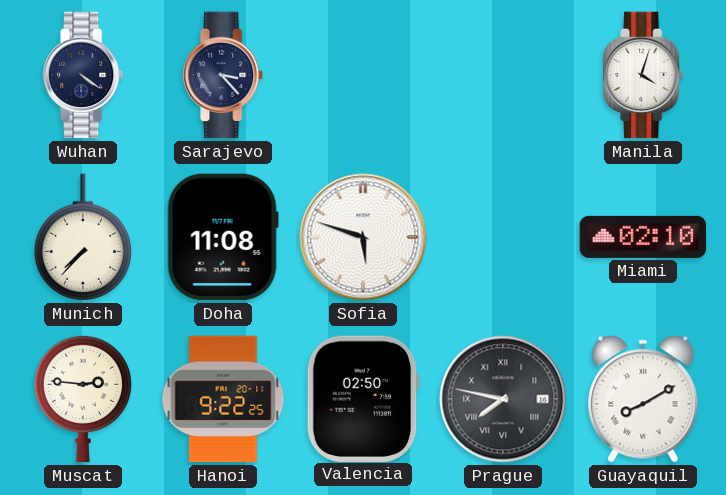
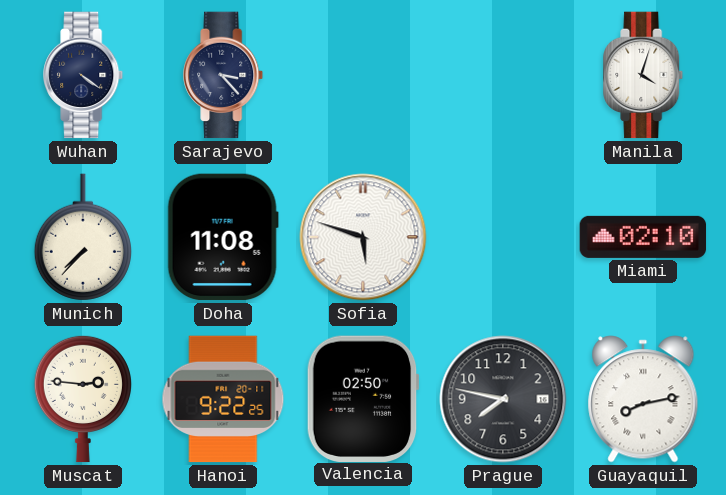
Prague numerals: Roman -> Arabic
Guayaquil: 8:10 -> 8:13
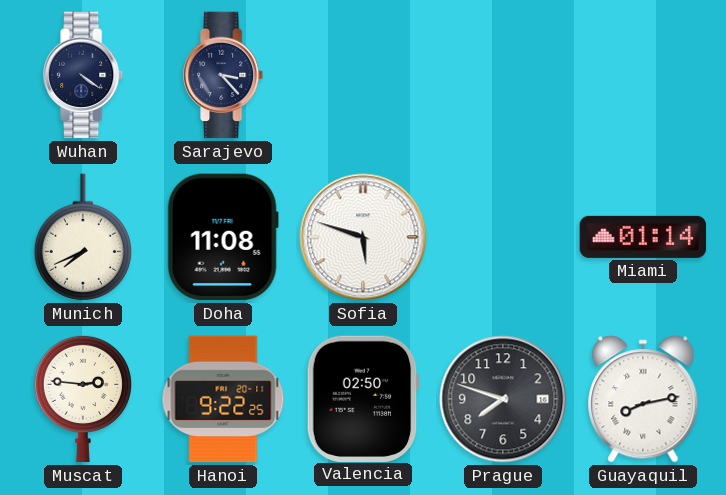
Manila: 4:03 -> none
Munich: 7:37 -> 7:41
Miami: 02:10 -> 01:14
Prague: 7:47 -> 7:48
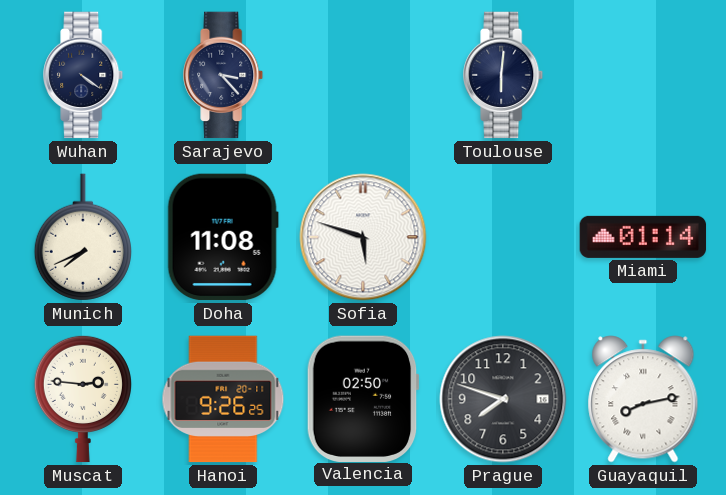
Toulouse: none -> 6:01
Hanoi: 9:22 -> 9:26
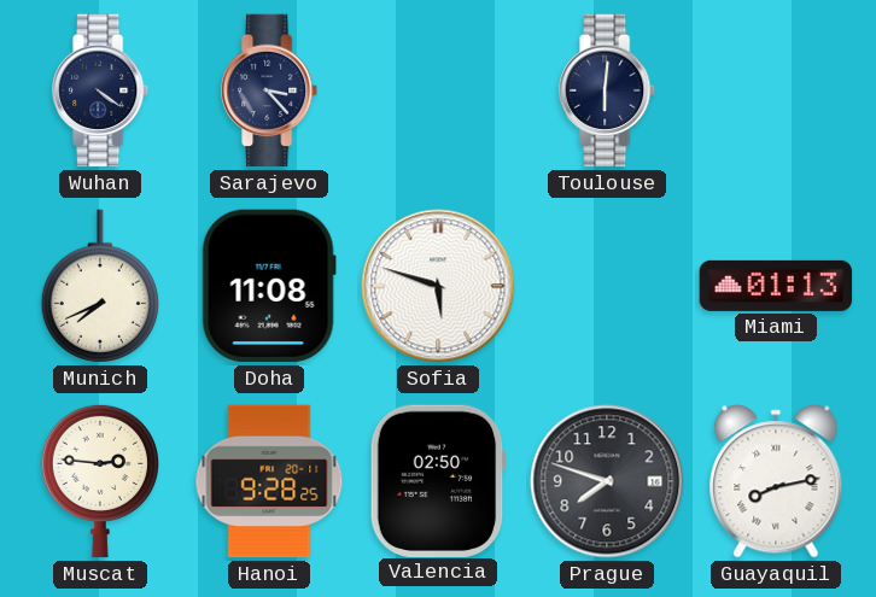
Miami: 01:14 -> 01:13
Hanoi: 9:26 -> 9:28
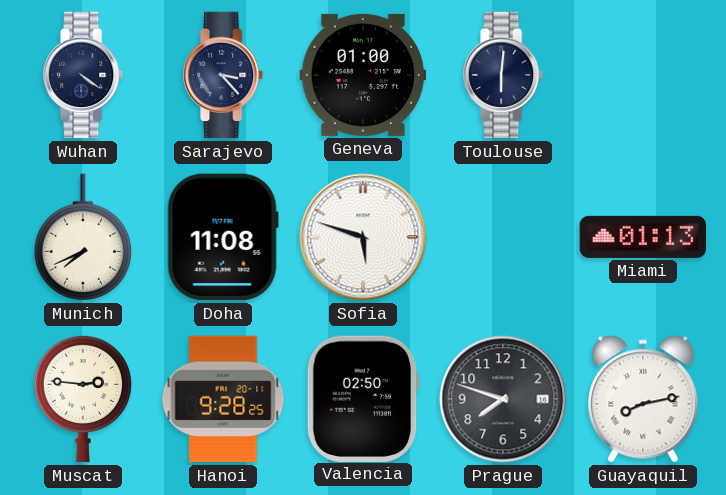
Geneva: none -> 01:00
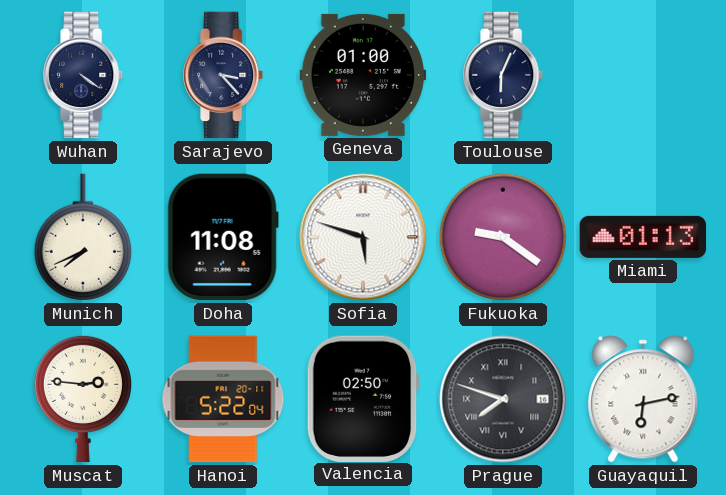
Toulouse: 6:01 -> 6:04
Fukuoka: none -> 9:21
Hanoi: 9:28 -> 5:22
Prague numerals: Arabic -> Roman
Guayaquil: 8:13 -> 6:13
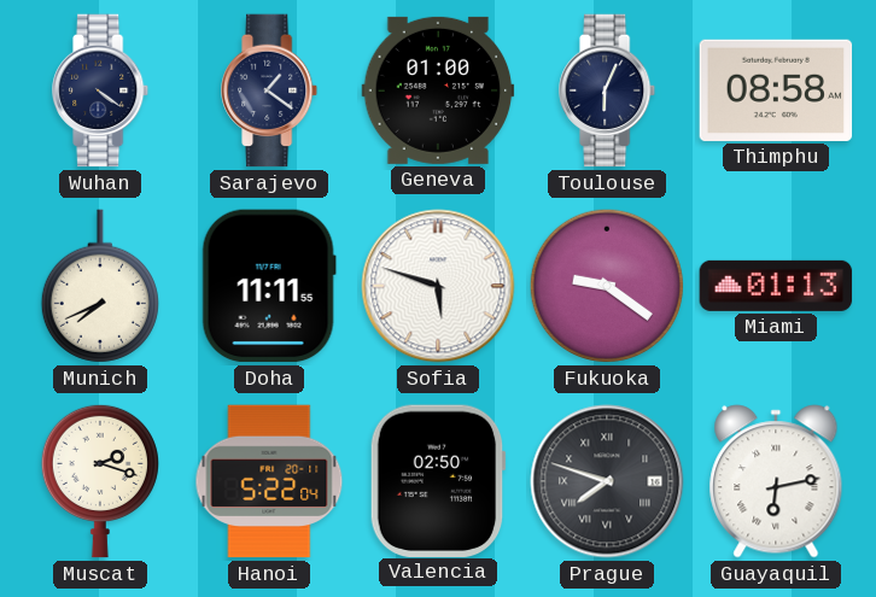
Sarajevo: 3:23 -> 1:21
Thimphu: none -> 08:58
Doha: 11:08 -> 11:11
Muscat: 2:46 -> 2:18
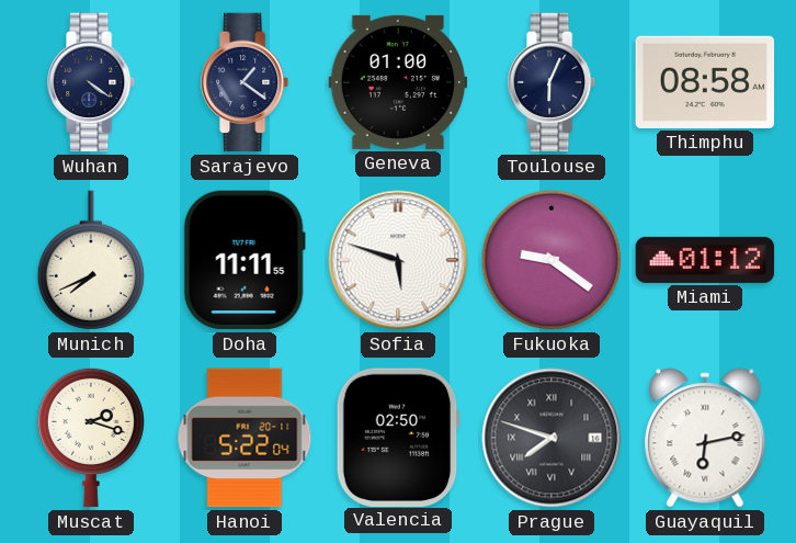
Miami: 01:13 -> 01:12
